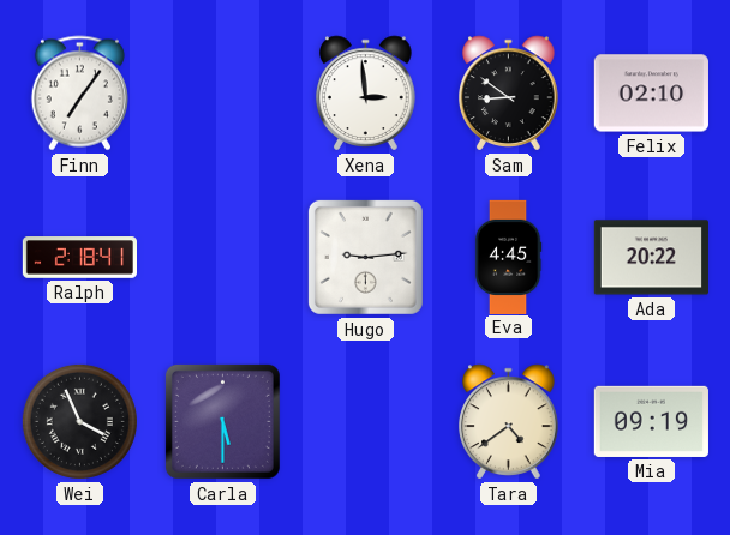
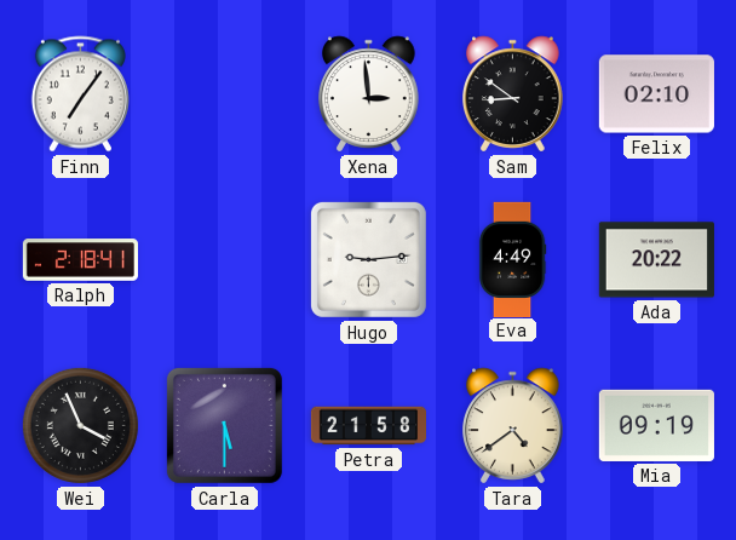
Eva: 4:45 -> 4:49
Petra: none -> 21:58
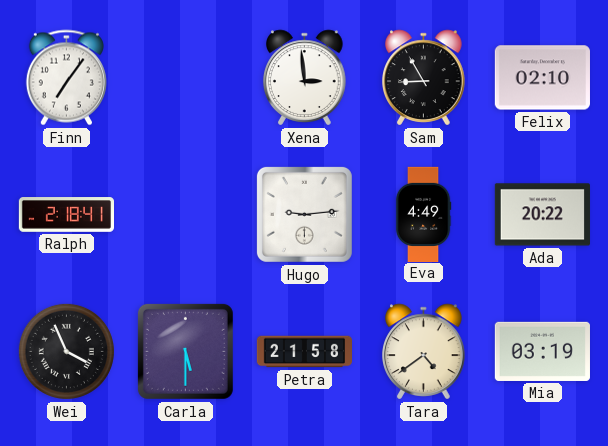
Sam: 8:51 -> 8:55
Mia: 09:19 -> 03:19
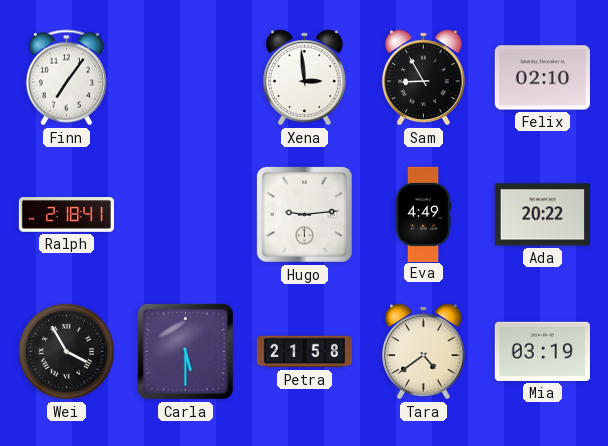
Wei: 3:56 -> 3:55
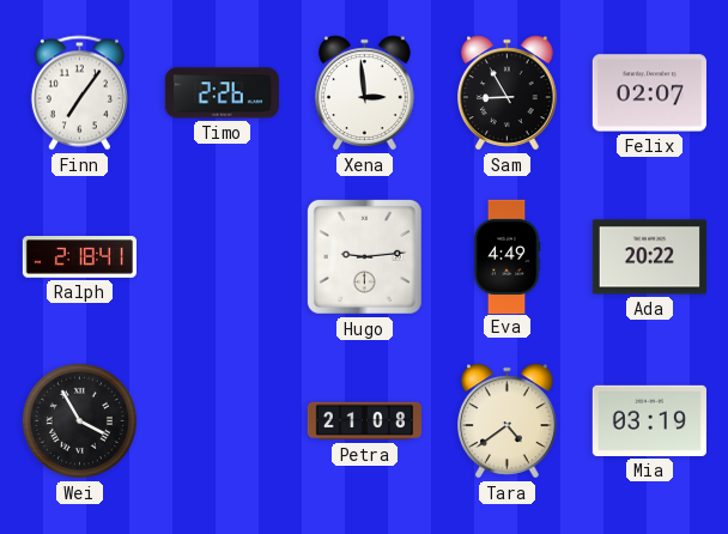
Timo: none -> 2:26
Felix: 02:10 -> 02:07
Carla: 5:30 -> none
Petra: 21:58 -> 21:08
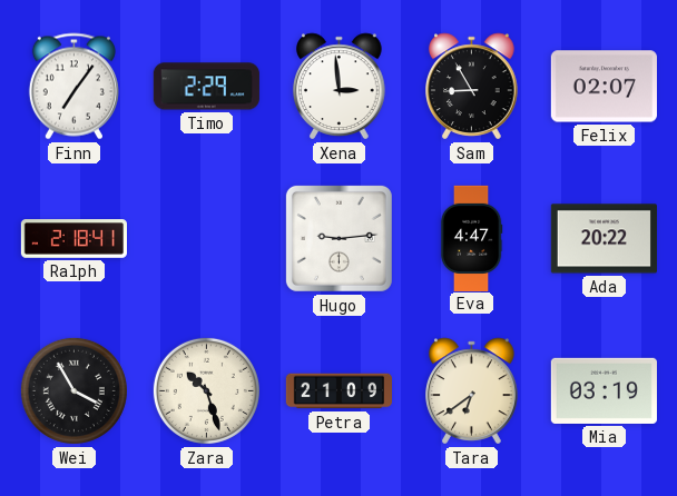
Timo: 2:26 -> 2:29
Eva: 4:49 -> 4:47
Zara: none -> 10:27
Petra: 21:08 -> 21:09
Tara: 4:39 -> 6:39
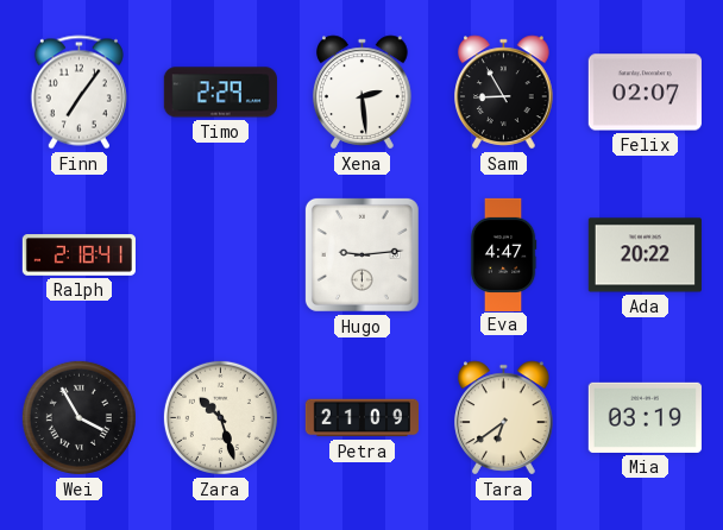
Xena: 2:59 -> 2:29
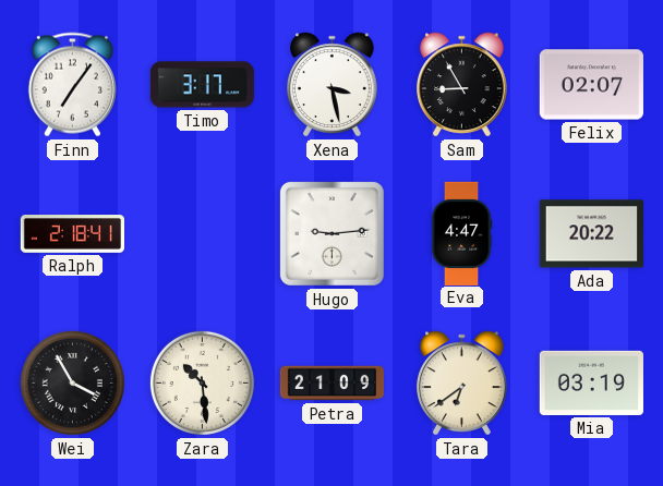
Timo: 2:29 -> 3:17
Xena: 2:29 -> 3:28
Zara: 10:27 -> 10:29
